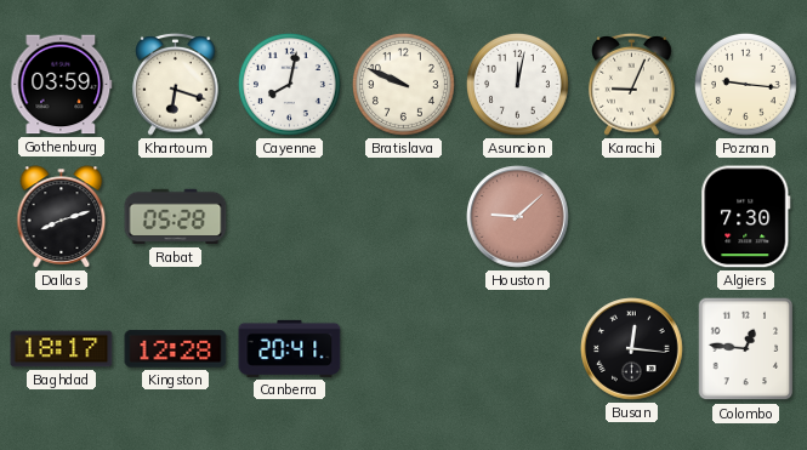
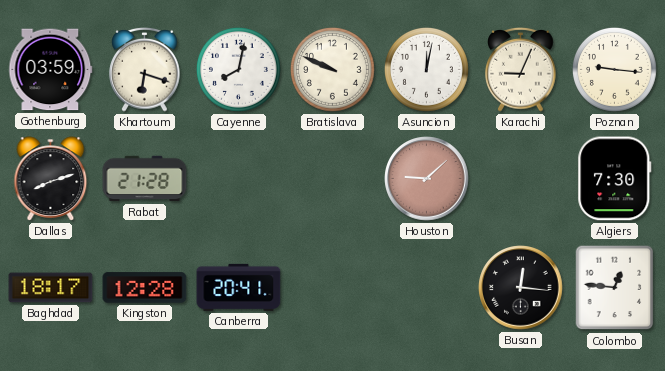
Rabat: 05:28 -> 21:28
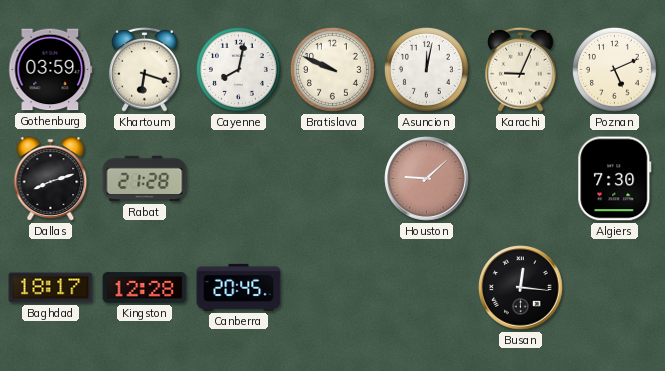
Poznan: 9:16 -> 5:11
Canberra: 20:41 -> 20:45
Colombo: 12:46 -> none
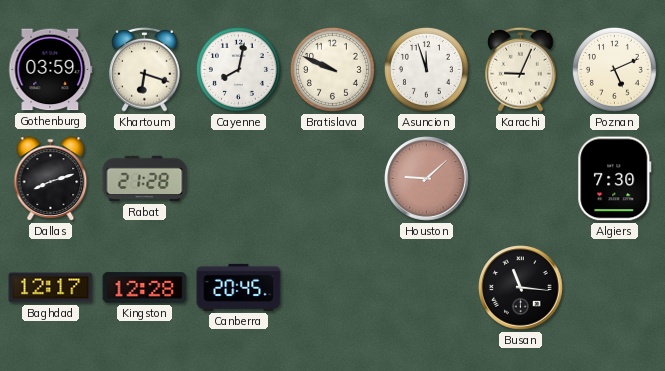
Asuncion: 12:02 -> 11:57
Baghdad: 18:17 -> 12:17
Busan: 12:16 -> 11:16
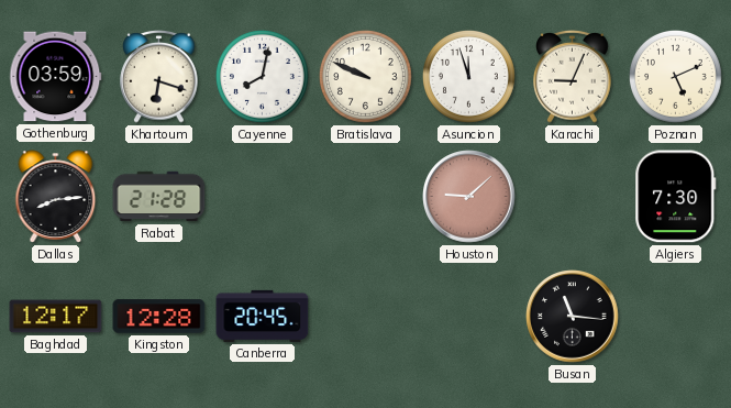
Dallas: 8:12 -> 8:14
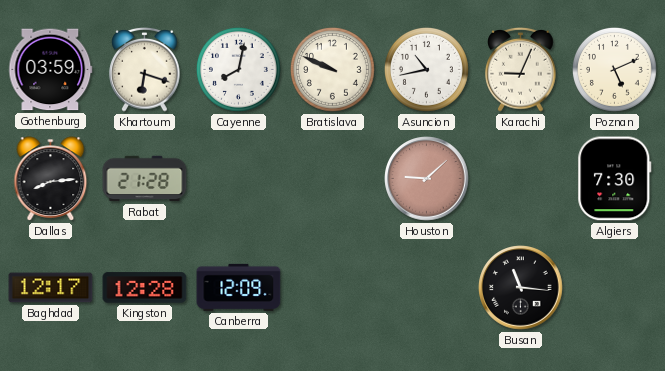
Asuncion: 11:57 -> 10:43
Canberra: 20:45 -> 12:09
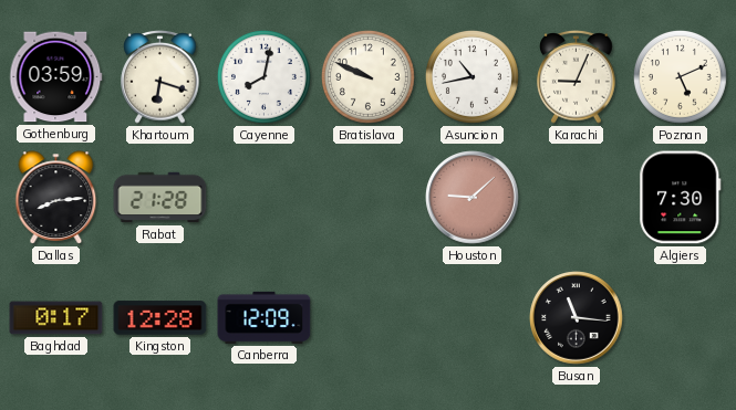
Baghdad: 12:17 -> 0:17
